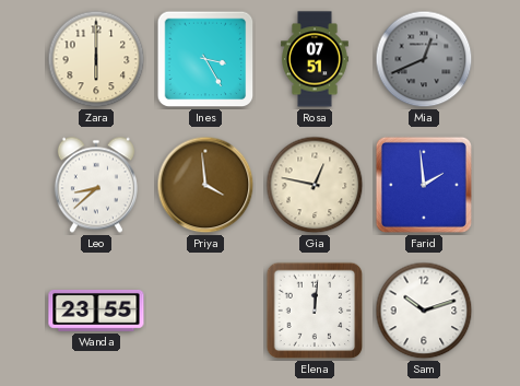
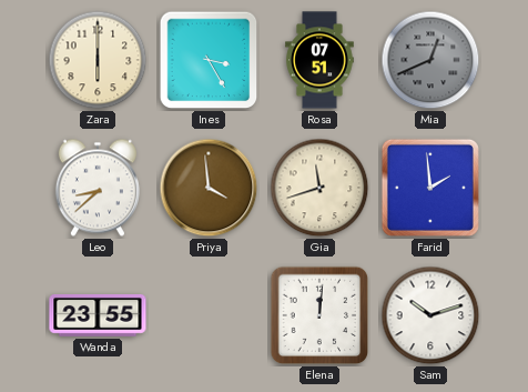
Gia: 12:47 -> 11:42
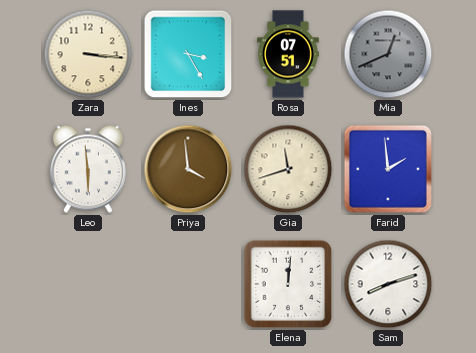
Zara: 6:00 -> 3:16
Leo: 8:38 -> 5:59
Wanda: 23:55 -> none
Sam: 10:12 -> 8:12
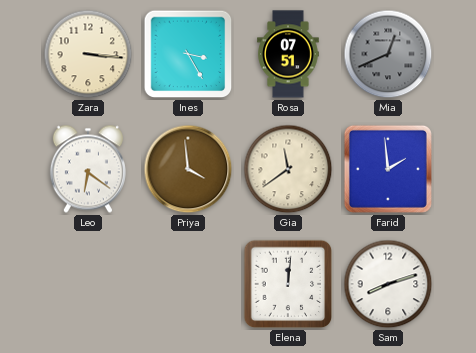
Leo: 5:59 -> 6:21
Gia: 11:42 -> 11:39
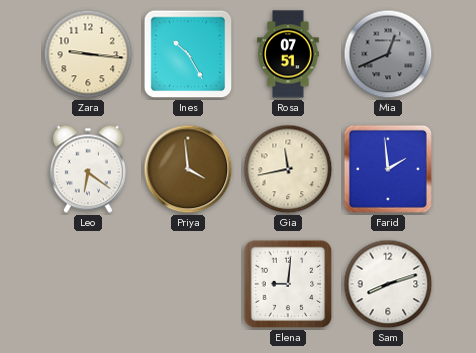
Zara: 3:16 -> 9:16
Ines: 3:25 -> 10:25
Gia: 11:39 -> 11:43
Elena: 12:01 -> 9:01
